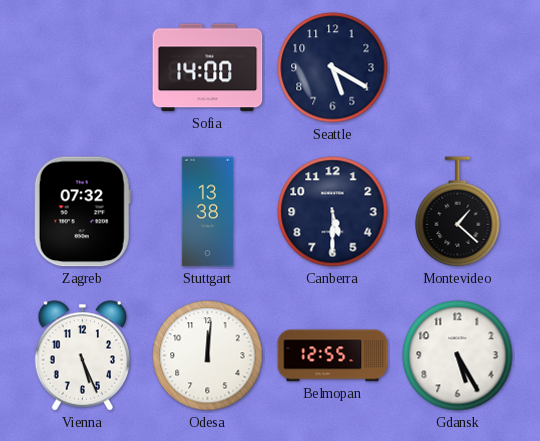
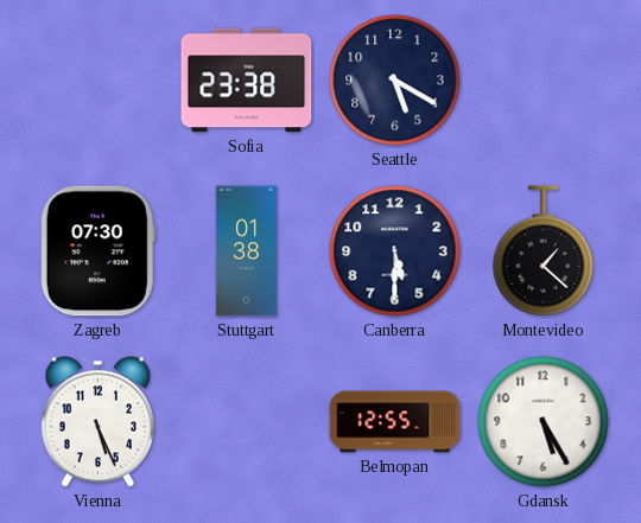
Sofia: 14:00 -> 23:38
Zagreb: 07:32 -> 07:30
Stuttgart: 13:38 -> 01:38
Odesa: 12:01 -> none
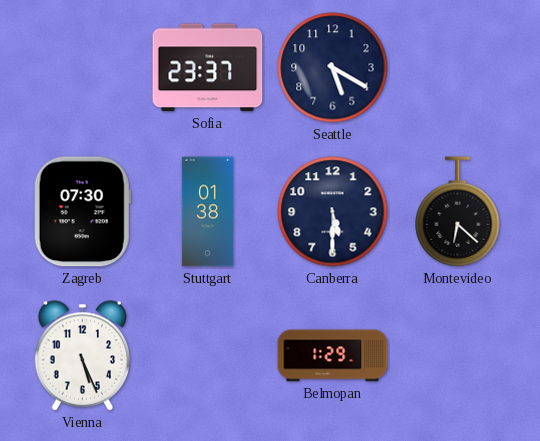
Sofia: 23:38 -> 23:37
Montevideo: 1:22 -> 6:22
Belmopan: 12:55 -> 1:29
Gdansk: 5:25 -> none
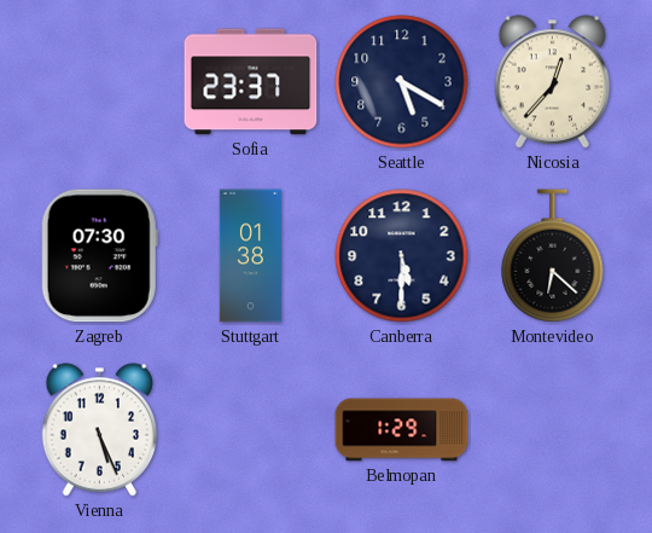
Nicosia: none -> 12:37
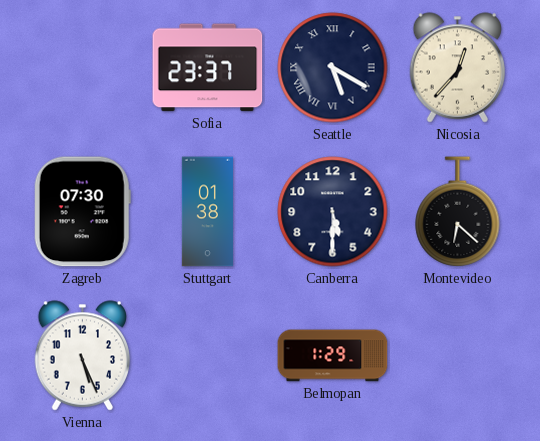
Seattle numerals: Arabic -> Roman
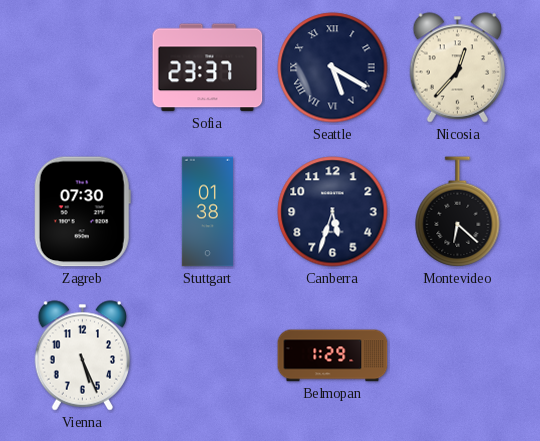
Canberra: 5:30 -> 5:33
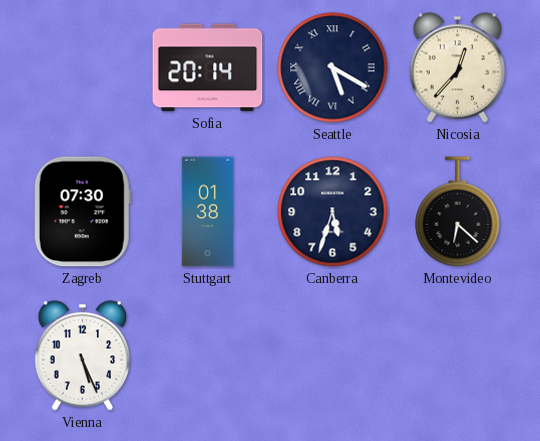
Sofia: 23:37 -> 20:14
Belmopan: 1:29 -> none
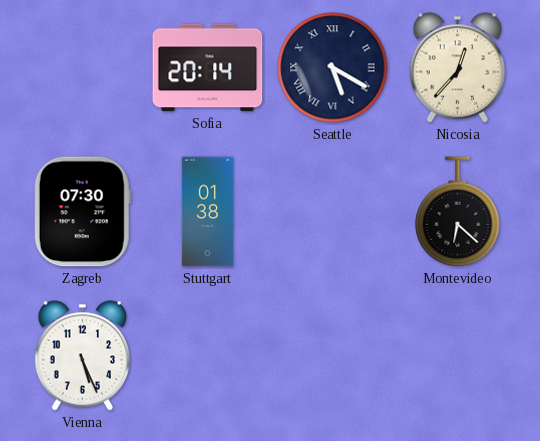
Canberra: 5:33 -> none
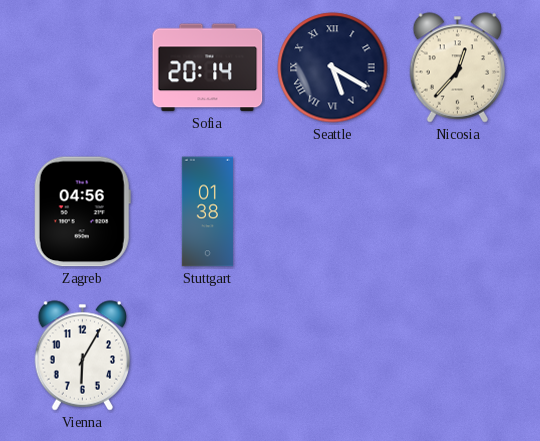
Zagreb: 07:30 -> 04:56
Montevideo: 6:22 -> none
Vienna: 5:26 -> 6:05
